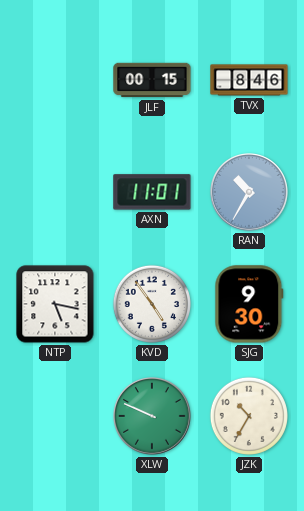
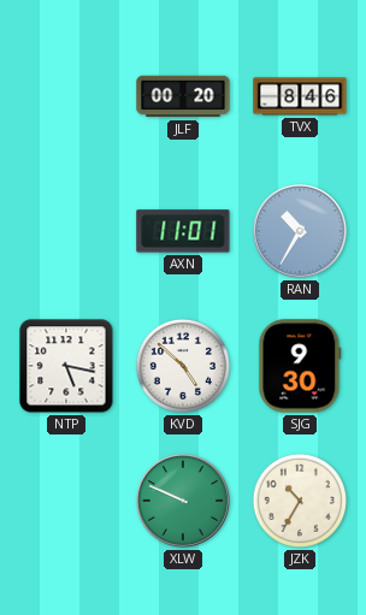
JLF: 00:15 -> 00:20
KVD: 4:54 -> 4:52
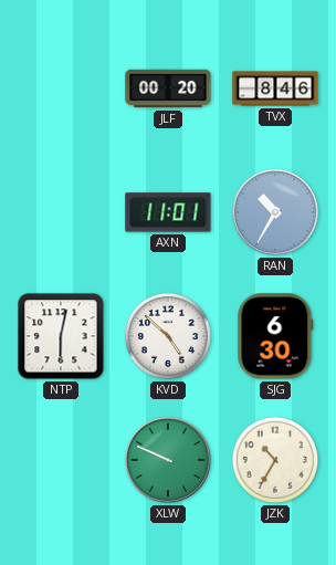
NTP: 5:17 -> 6:02
SJG: 9:30 -> 6:30
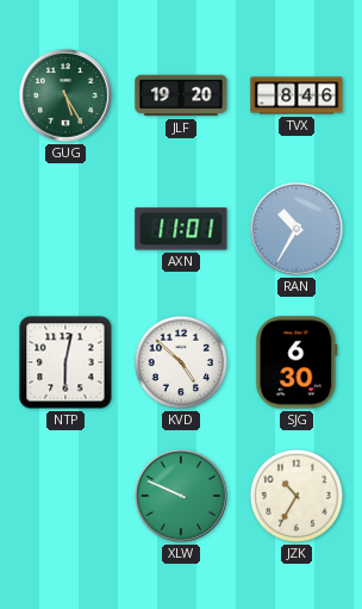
GUG: none -> 5:25
JLF: 00:20 -> 19:20
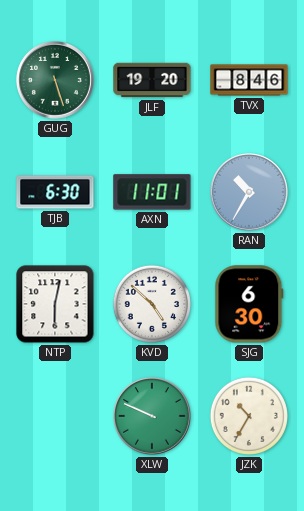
GUG: 5:25 -> 5:27
TJB: none -> 6:30
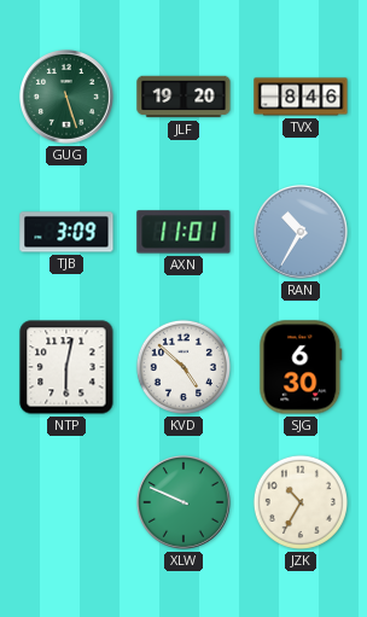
TJB: 6:30 -> 3:09
